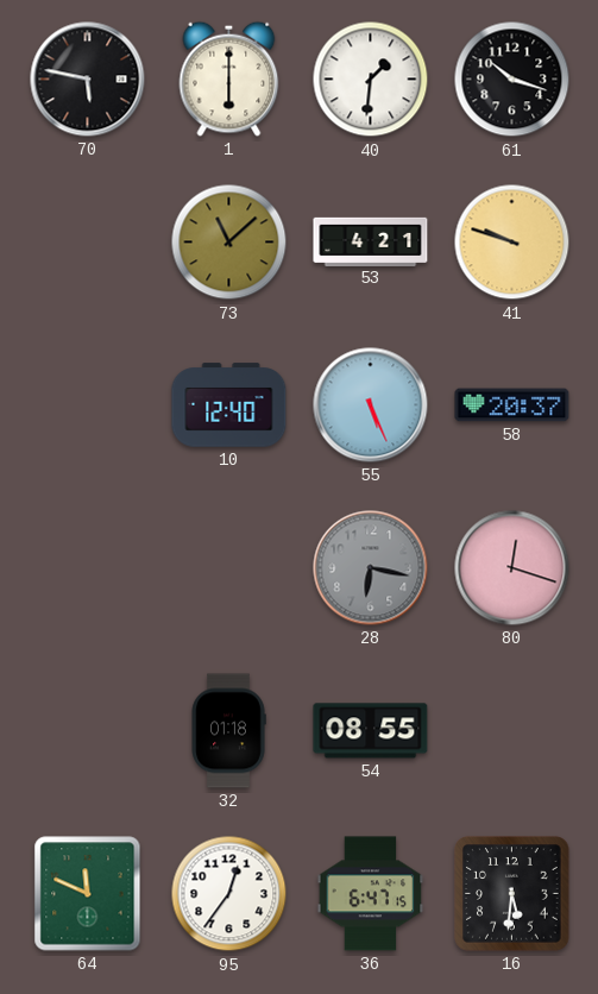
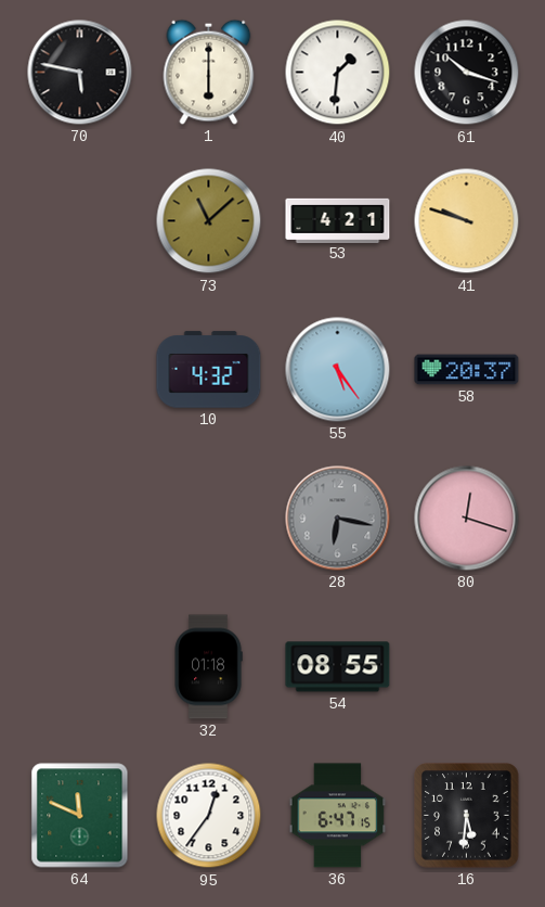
10: 12:40 -> 4:32
55: 5:26 -> 5:24
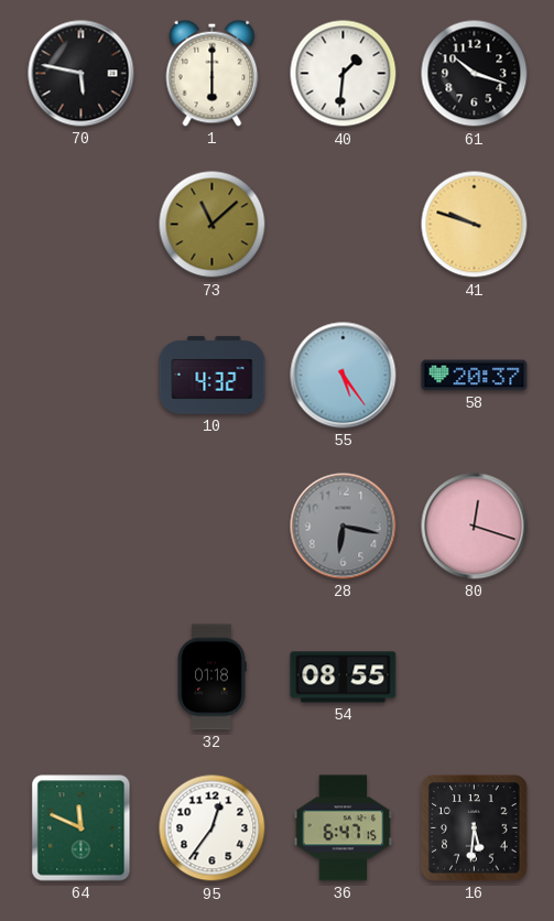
53: 4:21 -> none
